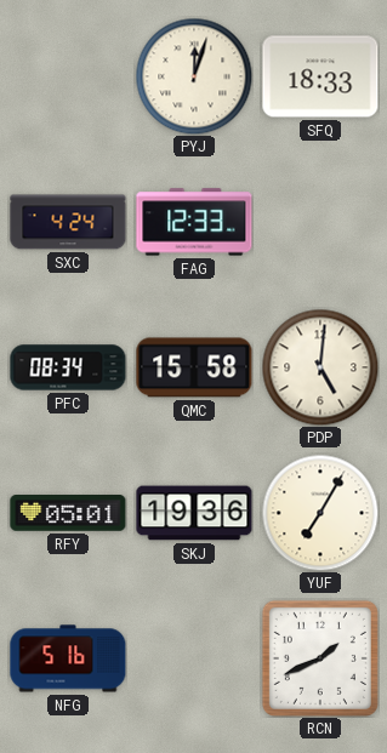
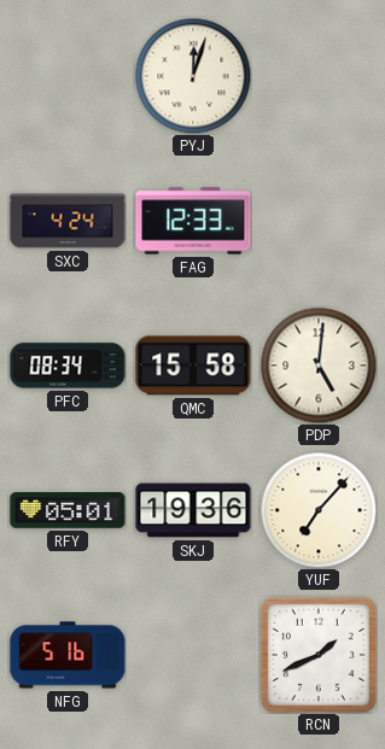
SFQ: 18:33 -> none
YUF: 7:05 -> 7:07
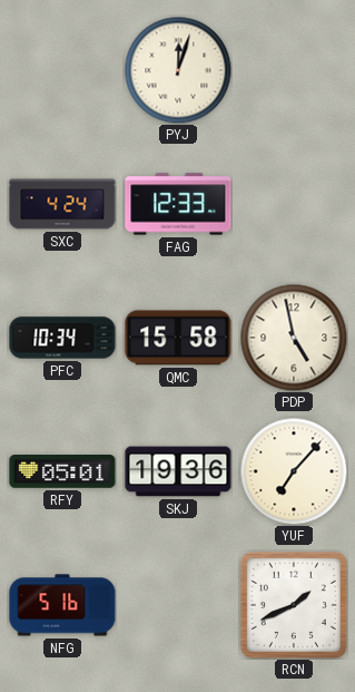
PFC: 08:34 -> 10:34
PDP: 5:01 -> 4:58
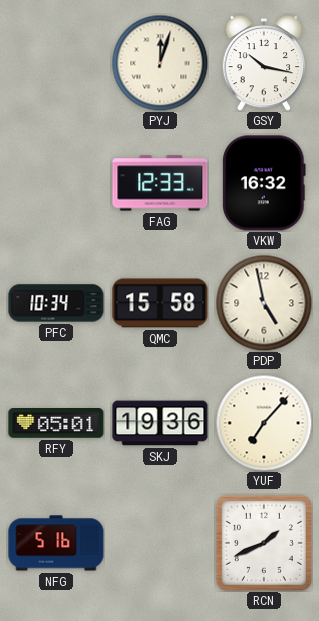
GSY: none -> 10:17
SXC: 4:24 -> none
VKW: none -> 16:32
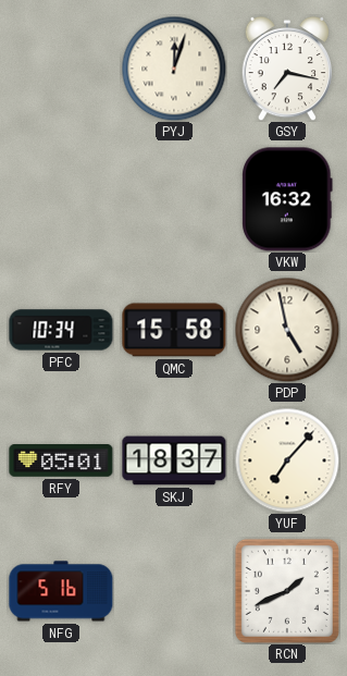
GSY: 10:17 -> 7:17
FAG: 12:33 -> none
SKJ: 19:36 -> 18:37
